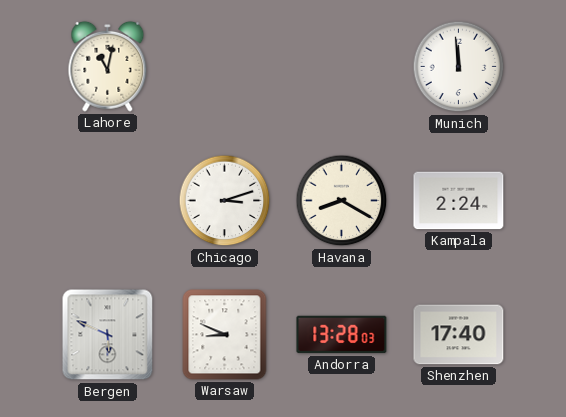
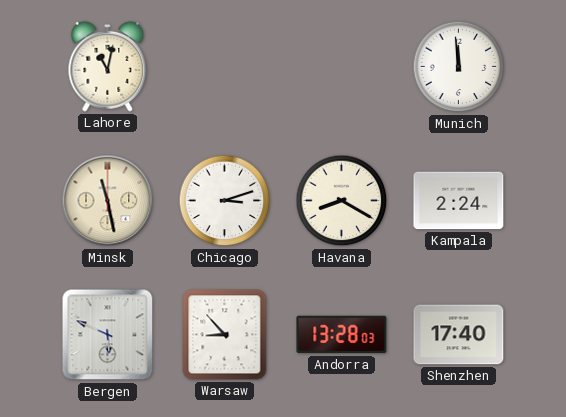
Minsk: none -> 11:28
Warsaw: 8:49 -> 8:53
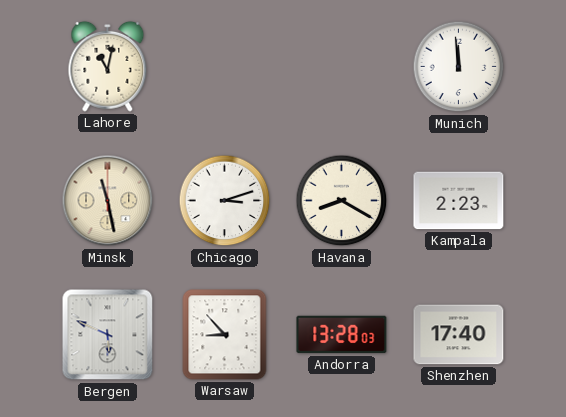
Kampala: 2:24 -> 2:23
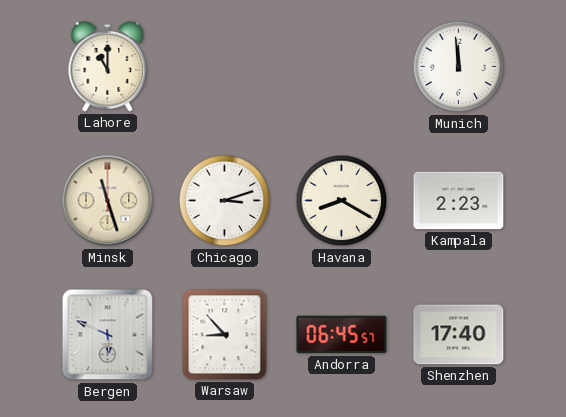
Lahore: 11:02 -> 11:00
Minsk: 11:28 -> 11:27
Andorra: 13:28 -> 06:45
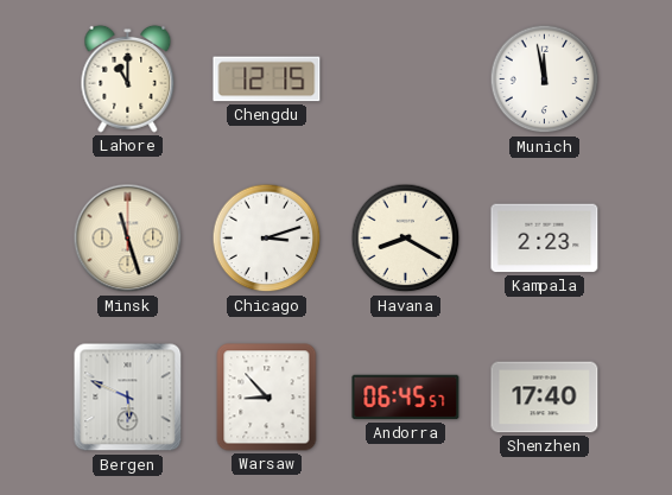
Chengdu: none -> 12:15
Munich: 11:59 -> 11:58
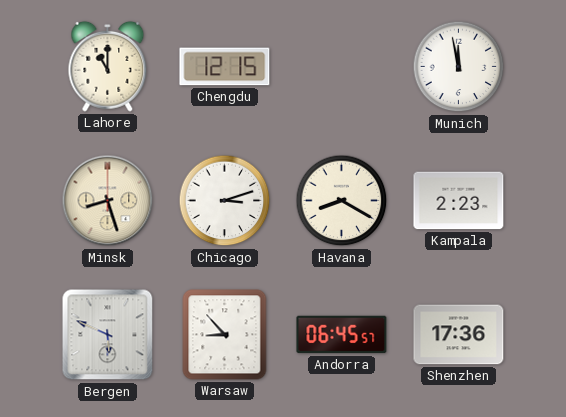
Minsk: 11:27 -> 8:27
Shenzhen: 17:40 -> 17:36
